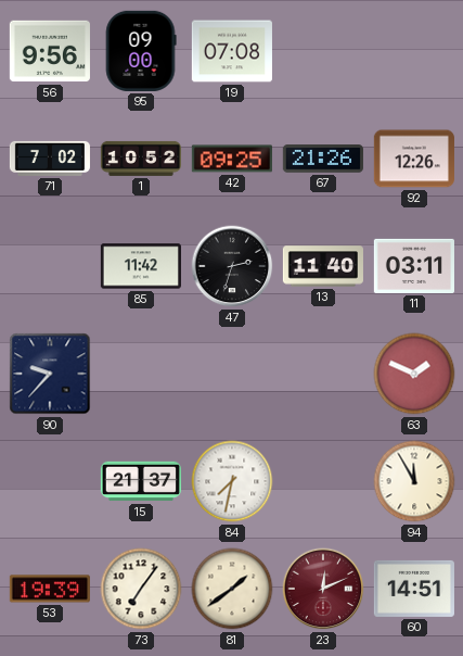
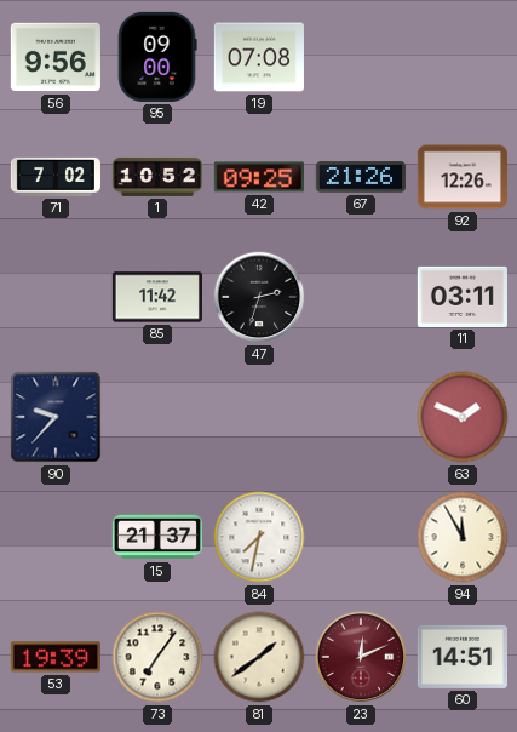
13: 11:40 -> none
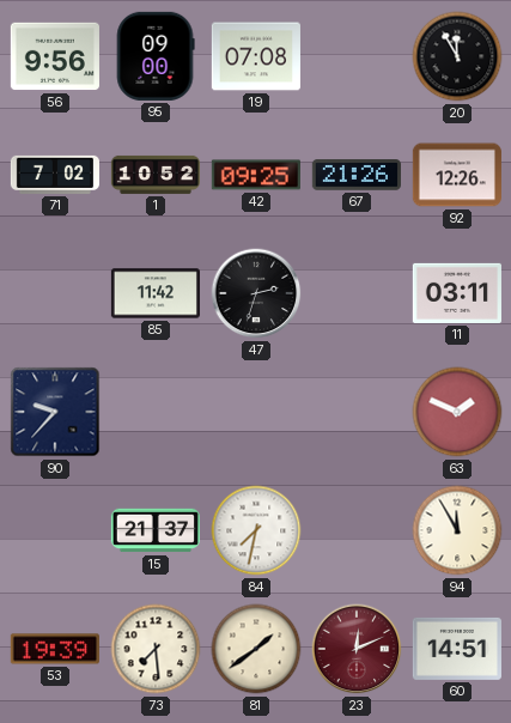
20: none -> 11:55
73: 7:06 -> 7:29
